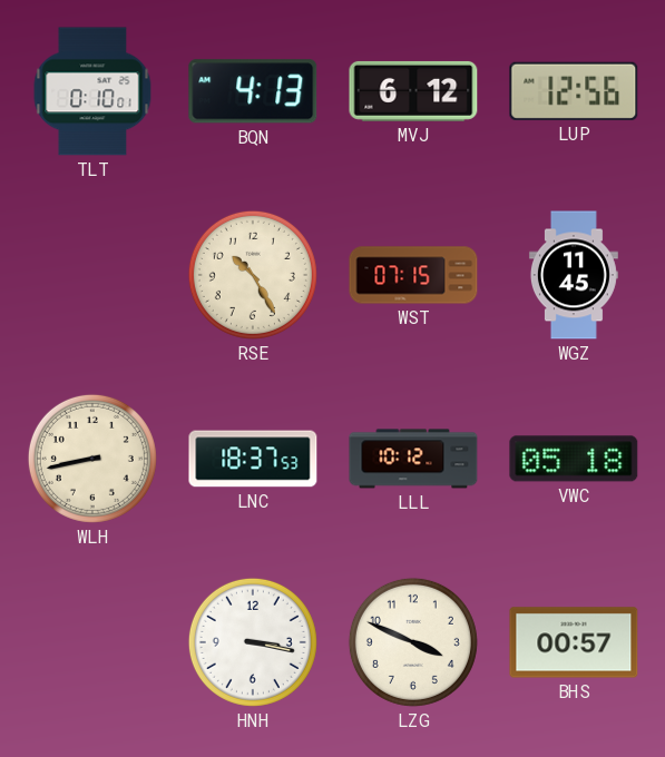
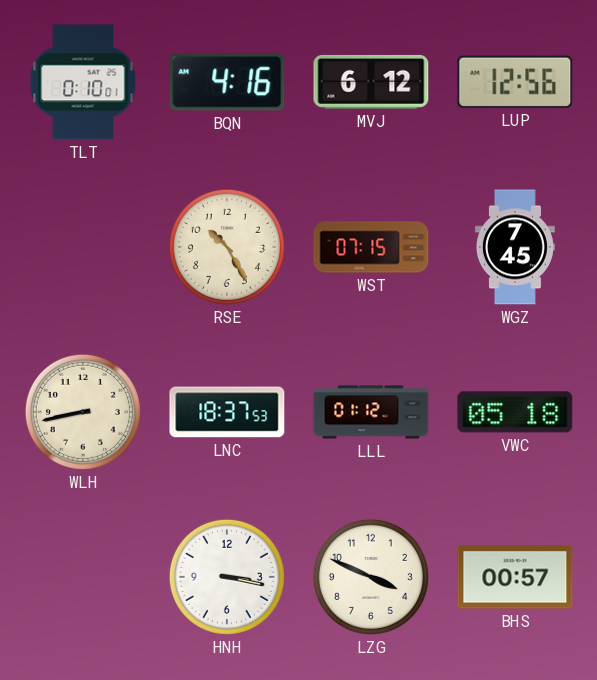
BQN: 4:13 -> 4:16
WGZ: 11:45 -> 7:45
LLL: 10:12 -> 01:12
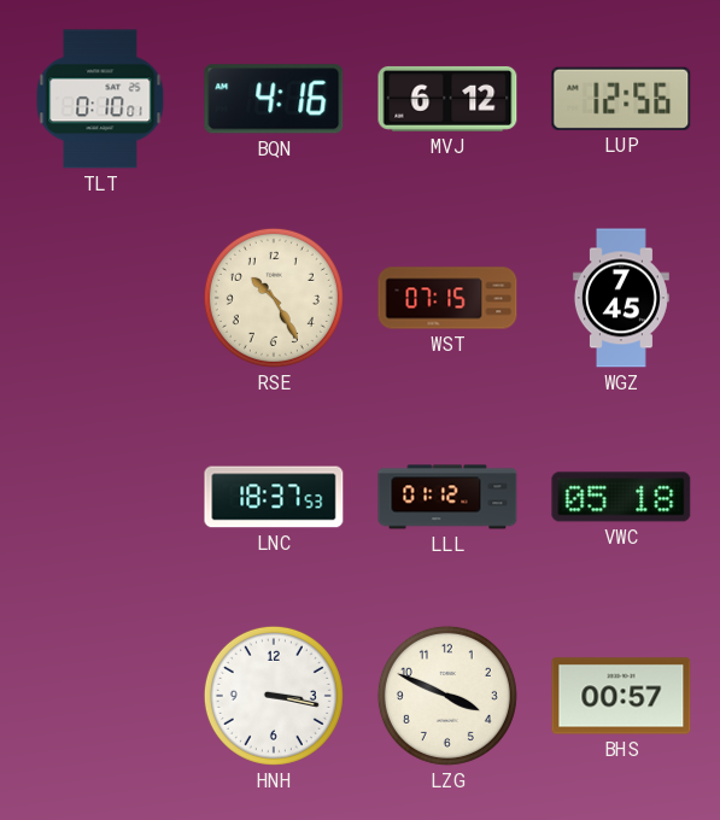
WLH: 8:43 -> none
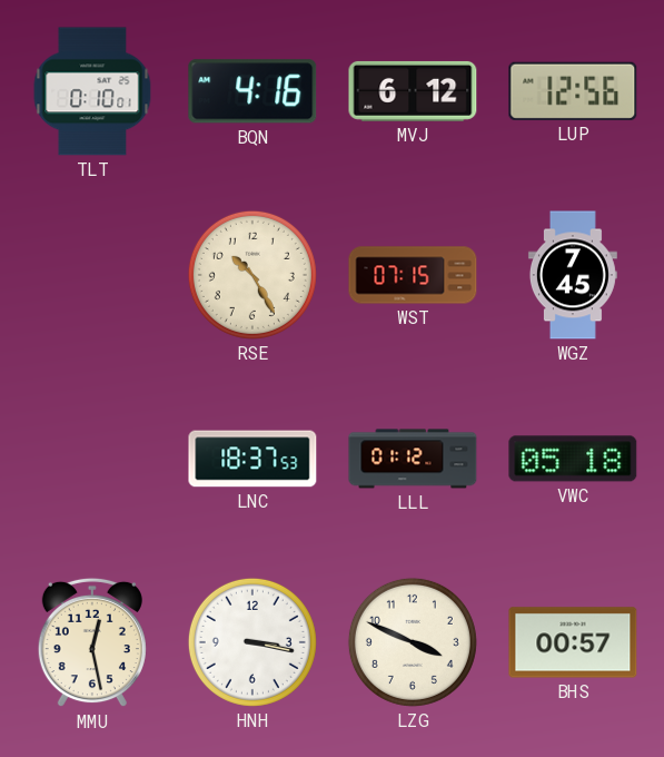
MMU: none -> 12:28
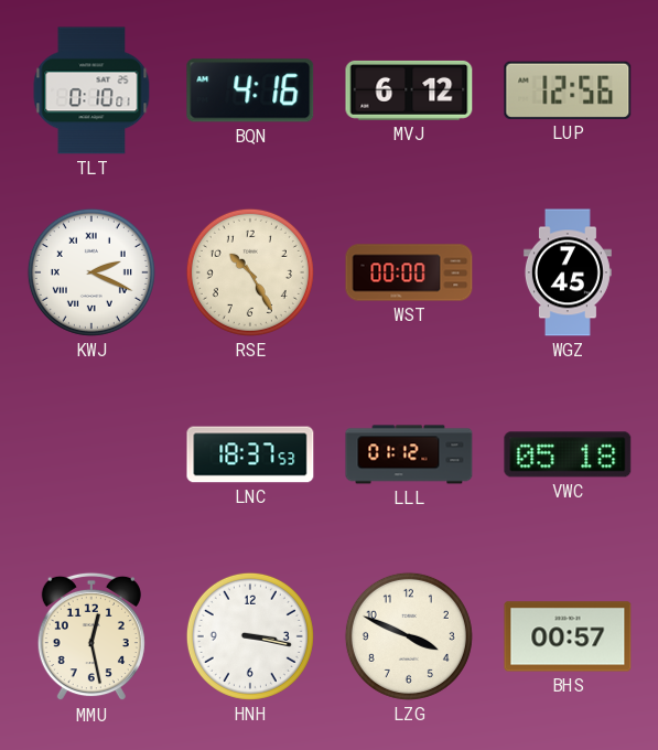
KWJ: none -> 2:19
WST: 07:15 -> 00:00
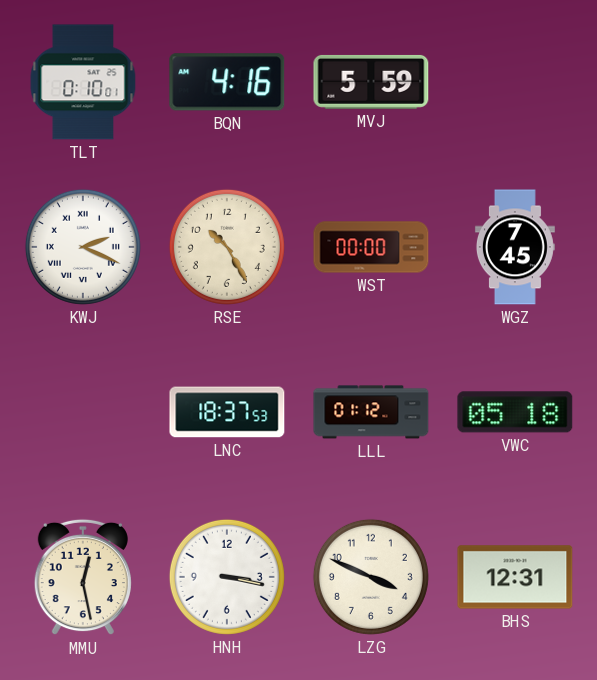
MVJ: 6:12 -> 5:59
LUP: 12:56 -> none
BHS: 00:57 -> 12:31
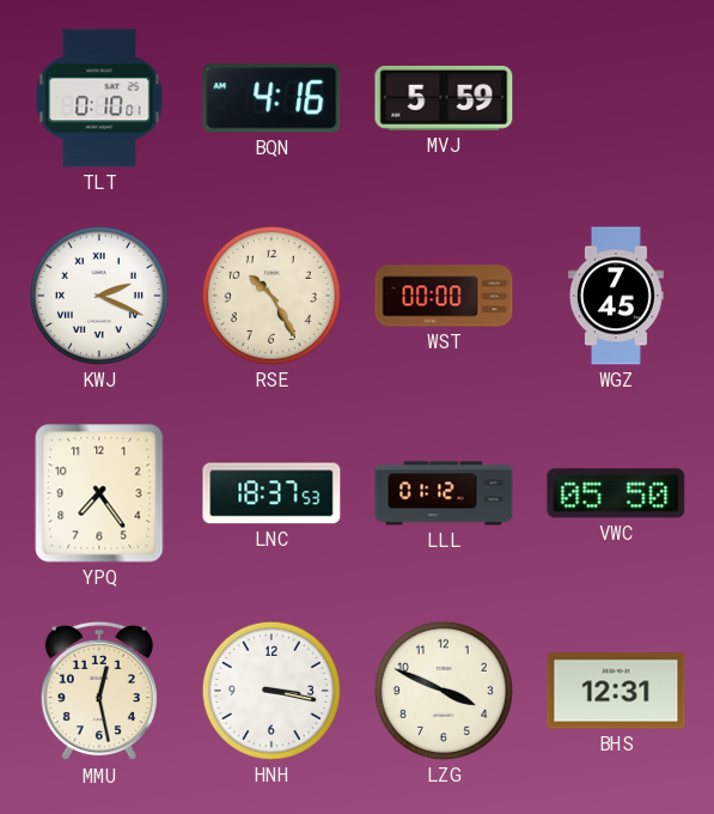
YPQ: none -> 7:24
VWC: 05:18 -> 05:50
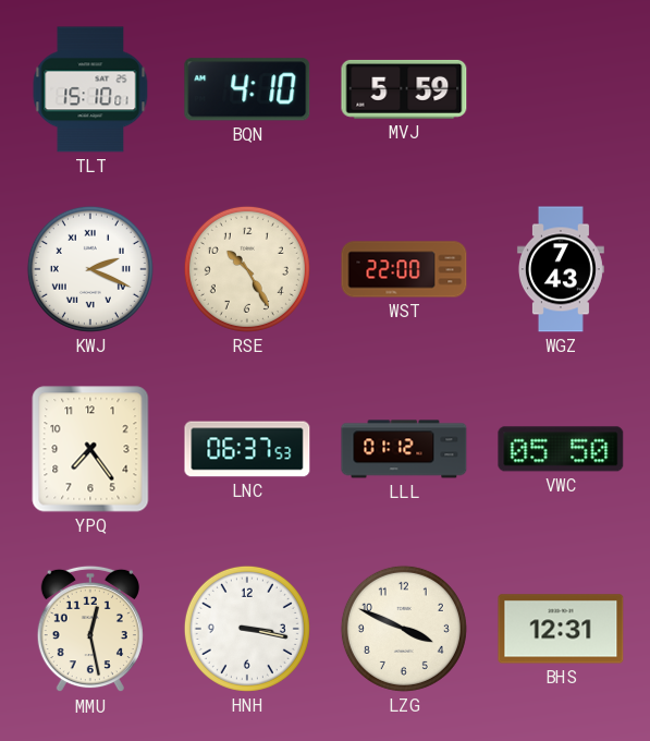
TLT: 0:10 -> 15:10
BQN: 4:16 -> 4:10
WST: 00:00 -> 22:00
WGZ: 7:45 -> 7:43
LNC: 18:37 -> 06:37
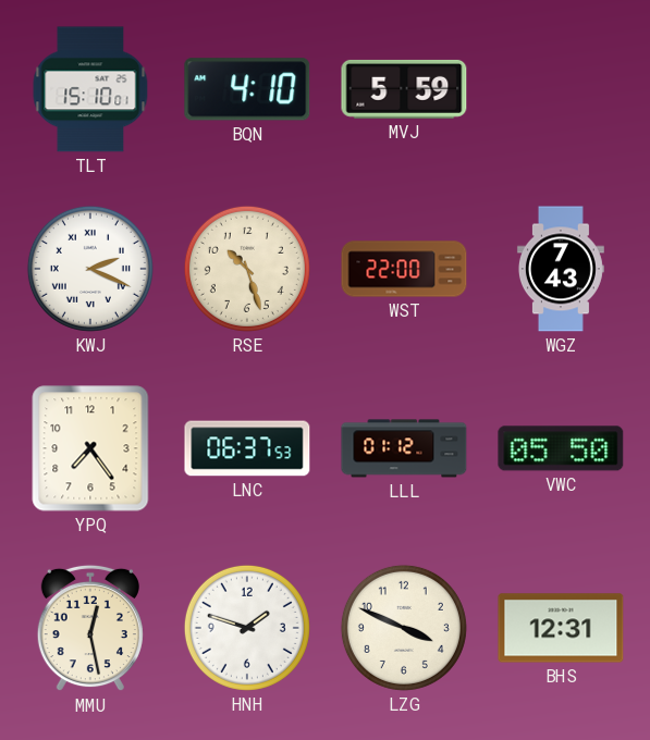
RSE: 10:25 -> 10:27
HNH: 3:17 -> 1:48
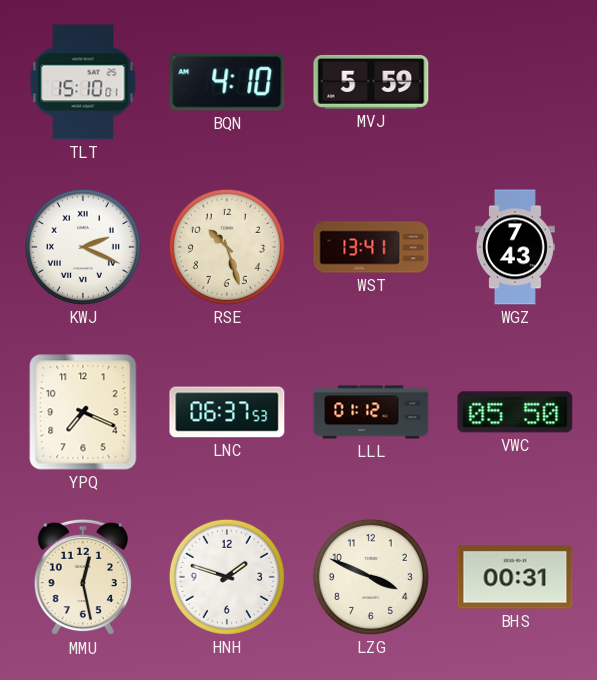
WST: 22:00 -> 13:41
YPQ: 7:24 -> 7:19
BHS: 12:31 -> 00:31
